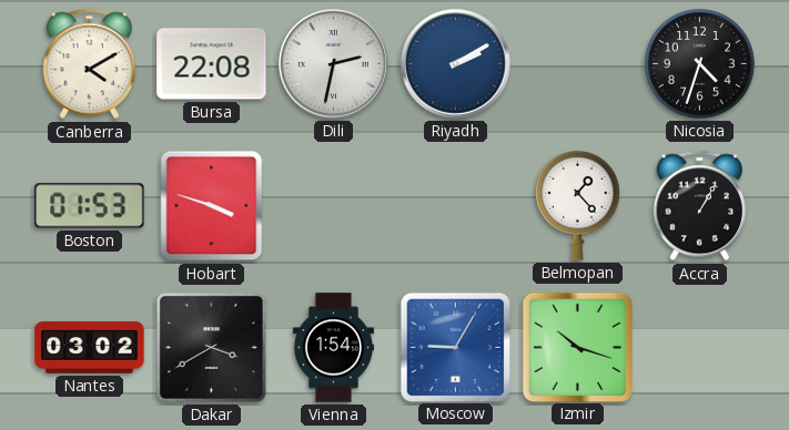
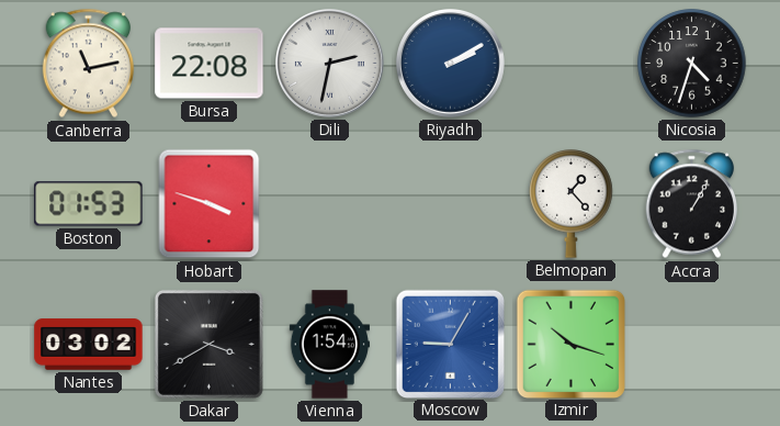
Canberra: 4:10 -> 11:13
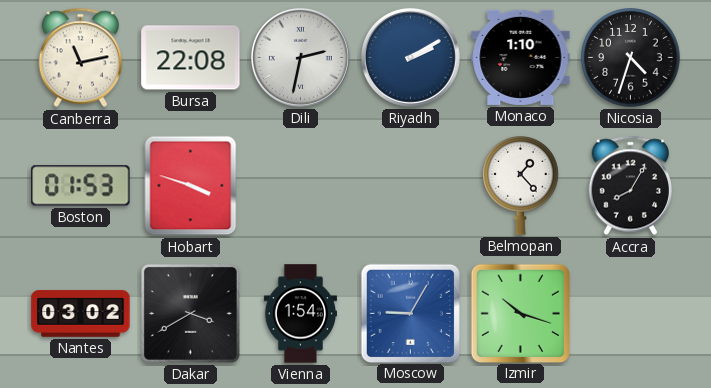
Monaco: none -> 1:10
Accra: 1:05 -> 8:05
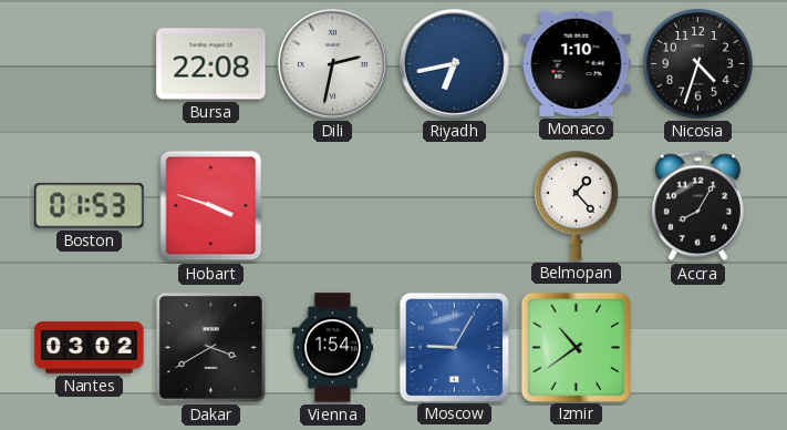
Canberra: 11:13 -> none
Riyadh: 2:10 -> 6:43
Izmir: 10:18 -> 10:39
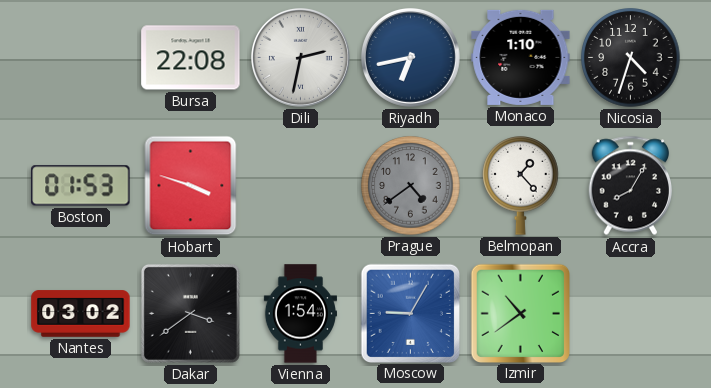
Prague: none -> 4:39
Dakar: 3:40 -> 3:39
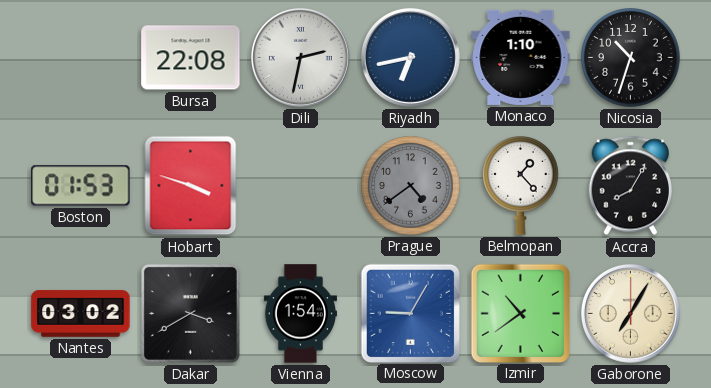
Nicosia: 4:33 -> 10:33
Dakar: 3:39 -> 3:40
Gaborone: none -> 7:05
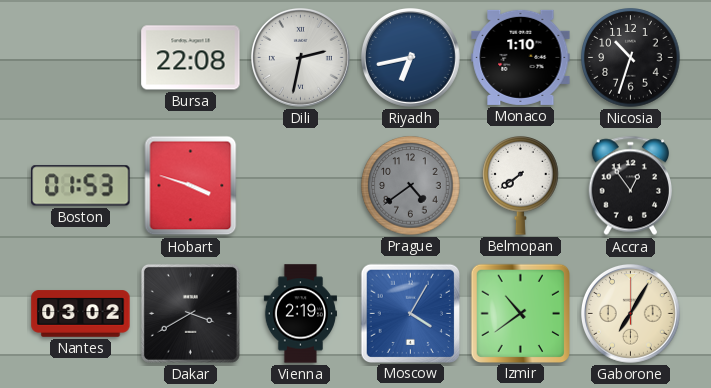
Belmopan: 1:23 -> 7:39
Accra: 8:05 -> 12:54
Vienna: 1:54 -> 2:19
Moscow: 9:05 -> 4:05
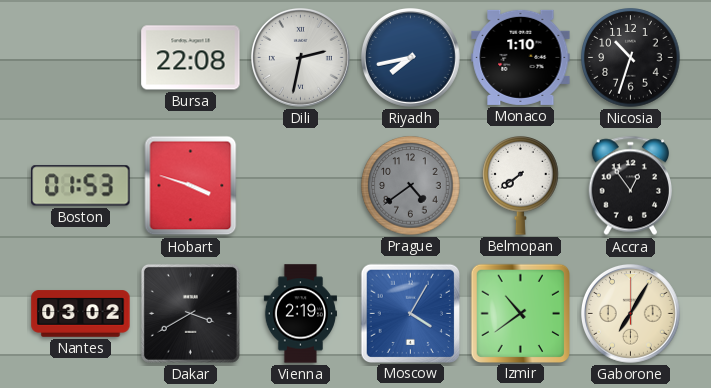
Riyadh: 6:43 -> 7:43
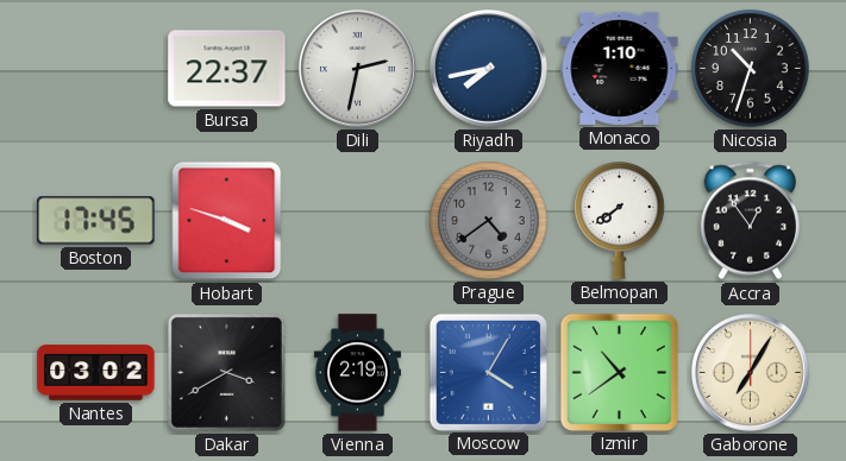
Bursa: 22:08 -> 22:37
Boston: 01:53 -> 17:45
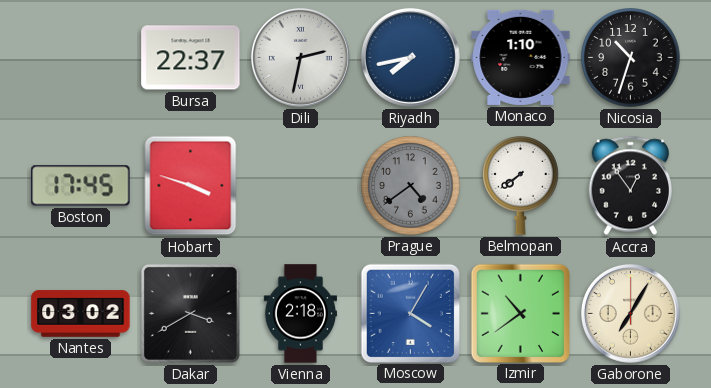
Vienna: 2:19 -> 2:18
